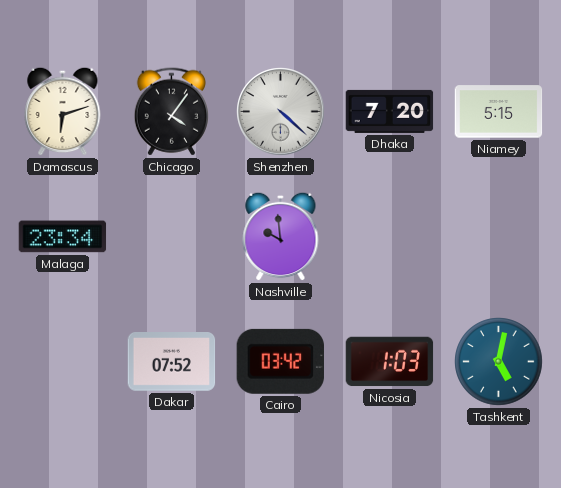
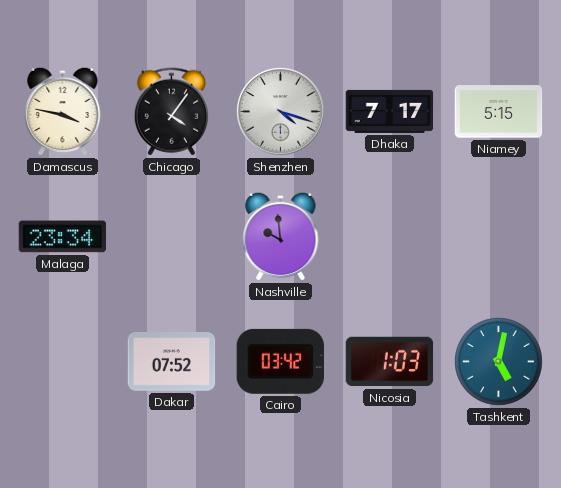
Damascus: 6:12 -> 3:47
Shenzhen: 4:22 -> 4:18
Dhaka: 7:20 -> 7:17
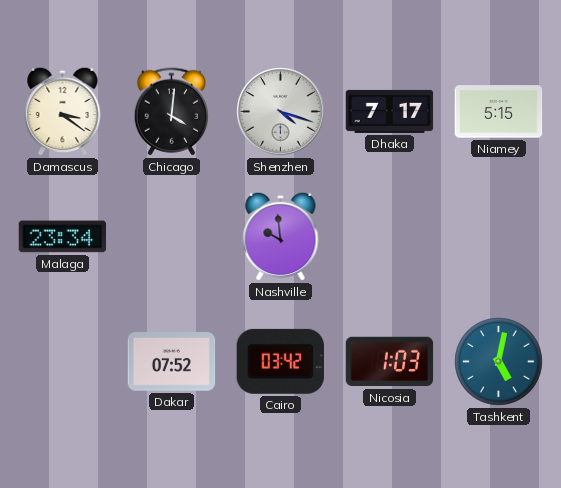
Damascus: 3:47 -> 3:21
Chicago: 4:06 -> 4:01
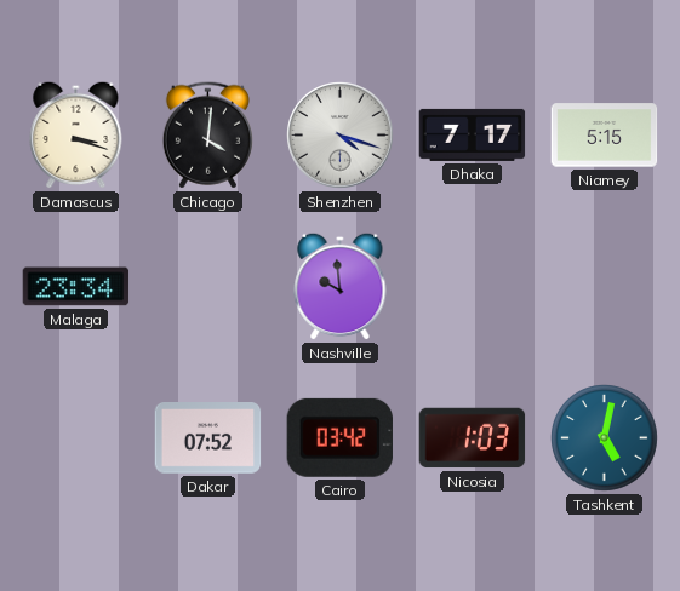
Damascus: 3:21 -> 3:18
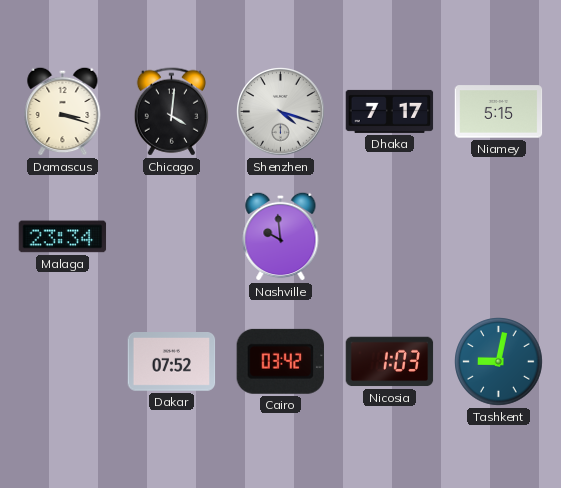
Tashkent: 5:02 -> 9:02
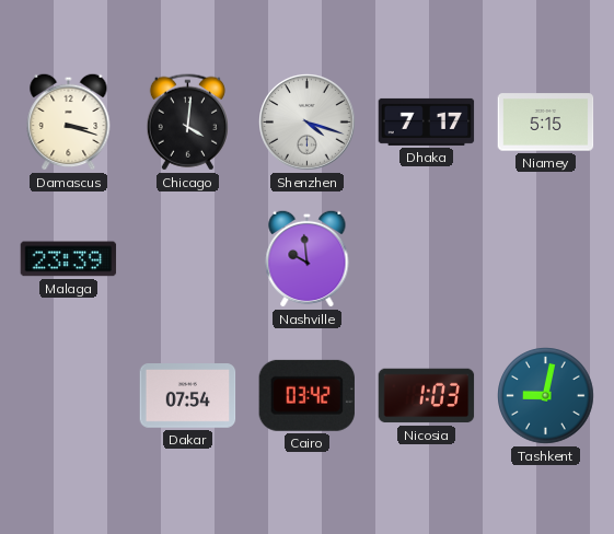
Malaga: 23:34 -> 23:39
Dakar: 07:52 -> 07:54
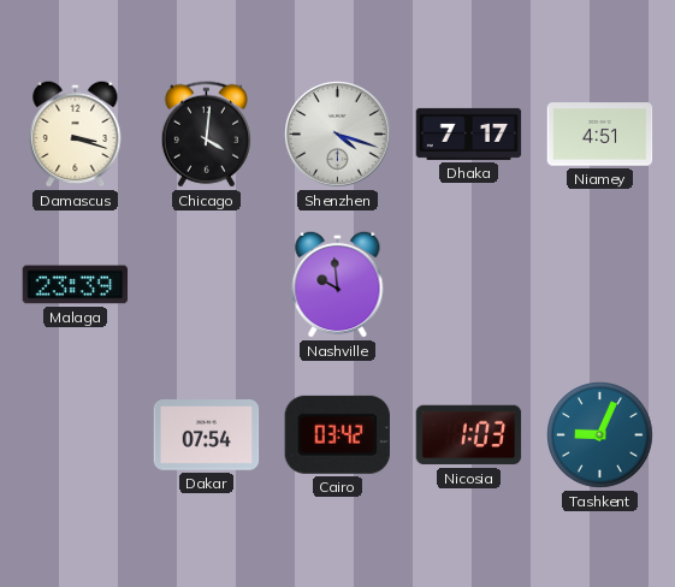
Niamey: 5:15 -> 4:51
Tashkent: 9:02 -> 9:04
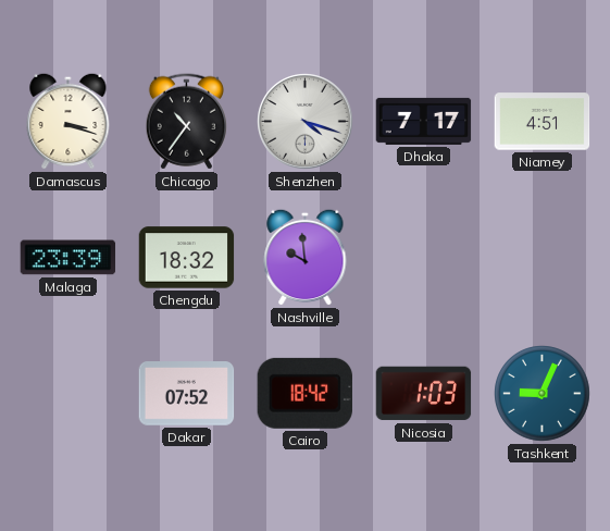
Chicago: 4:01 -> 10:36
Chengdu: none -> 18:32
Dakar: 07:54 -> 07:52
Cairo: 03:42 -> 18:42
